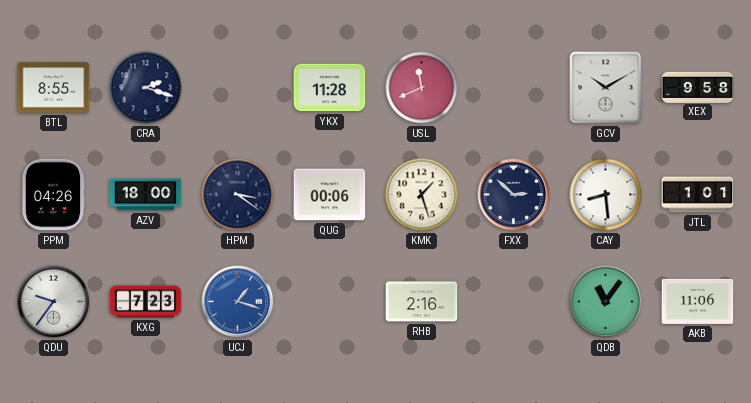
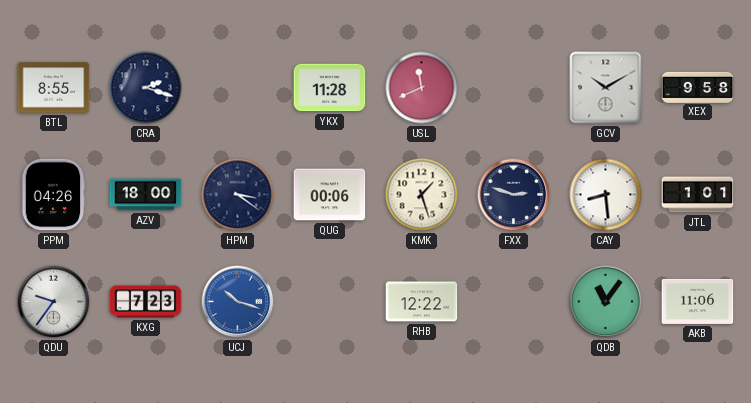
FXX: 2:52 -> 2:48
UCJ: 1:18 -> 10:18
RHB: 2:16 -> 12:22
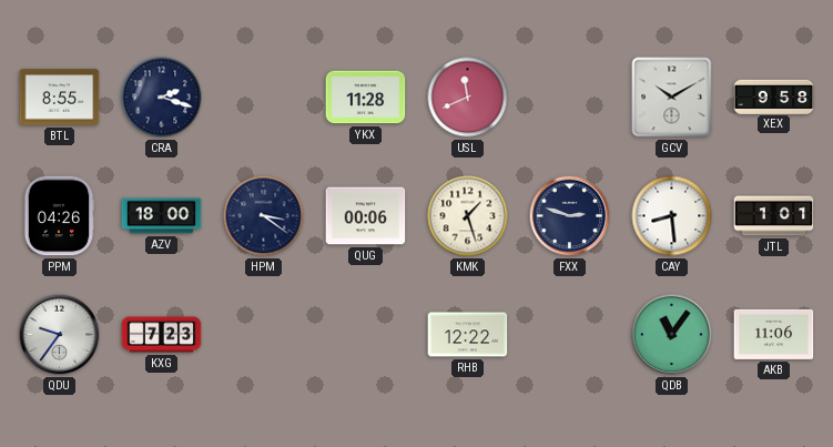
UCJ: 10:18 -> none
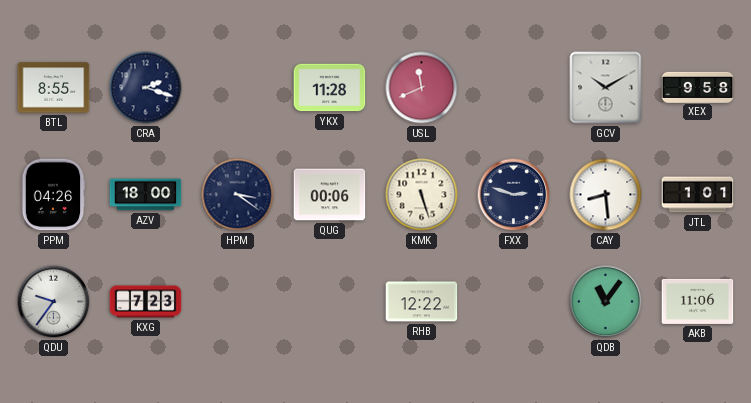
KMK: 1:27 -> 5:27
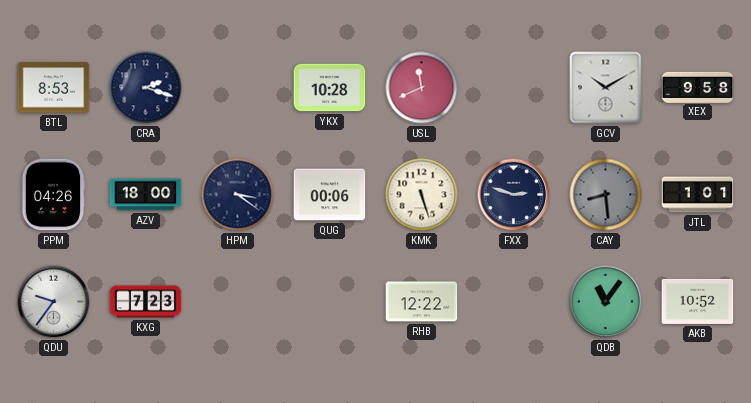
BTL: 8:55 -> 8:53
YKX: 11:28 -> 10:28
CAY dial: white -> grey
AKB: 11:06 -> 10:52
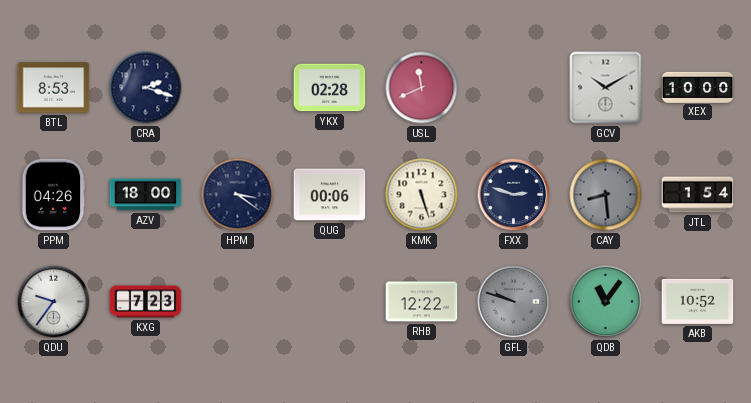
YKX: 10:28 -> 02:28
XEX: 9:58 -> 10:00
JTL: 1:01 -> 1:54
GFL: none -> 9:48
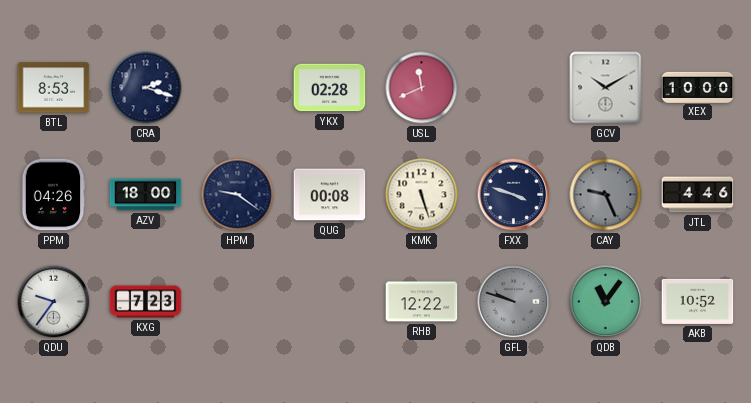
HPM: 3:21 -> 9:21
QUG: 00:06 -> 00:08
FXX: 2:48 -> 3:48
CAY: 8:29 -> 9:26
JTL: 1:54 -> 4:46
